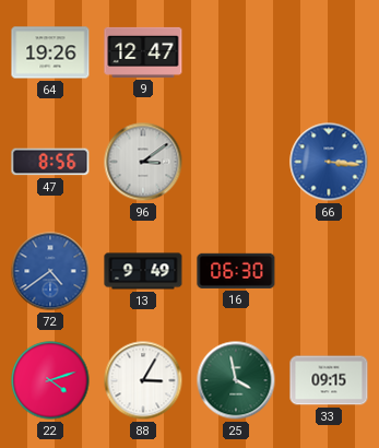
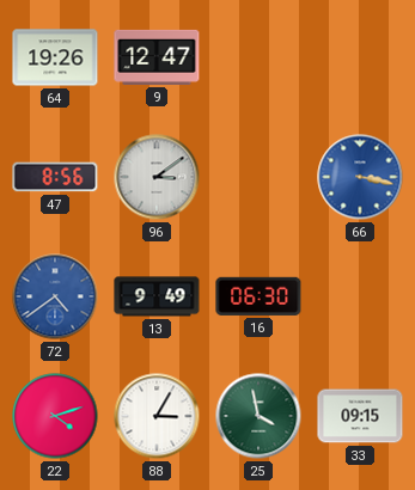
66: 3:16 -> 3:17
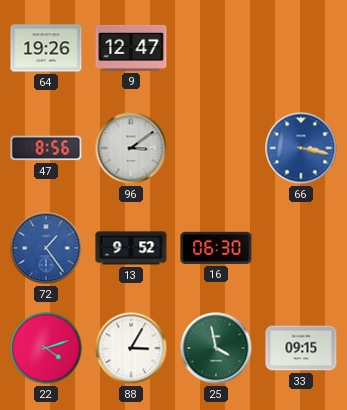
72: 4:39 -> 1:24
13: 9:49 -> 9:52
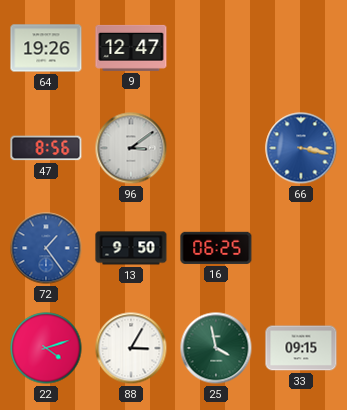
13: 9:52 -> 9:50
16: 06:30 -> 06:25
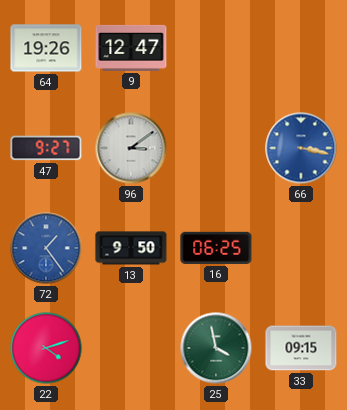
47: 8:56 -> 9:27
88: 3:05 -> none
